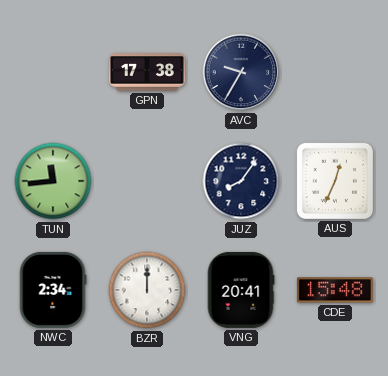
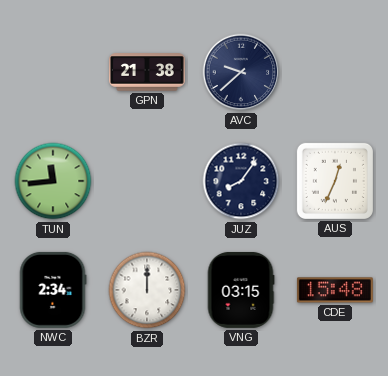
GPN: 17:38 -> 21:38
AVC: 9:35 -> 9:38
VNG: 20:41 -> 03:15
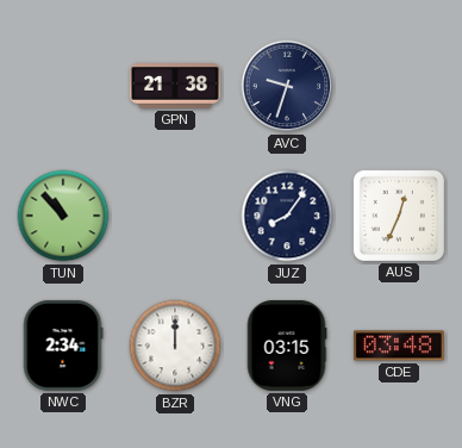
AVC: 9:38 -> 9:33
TUN: 11:44 -> 10:53
CDE: 15:48 -> 03:48
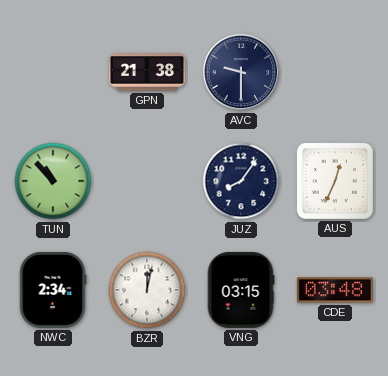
AVC: 9:33 -> 9:30
BZR: 12:00 -> 12:02
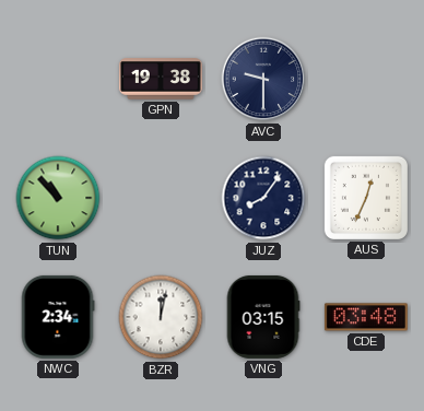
GPN: 21:38 -> 19:38
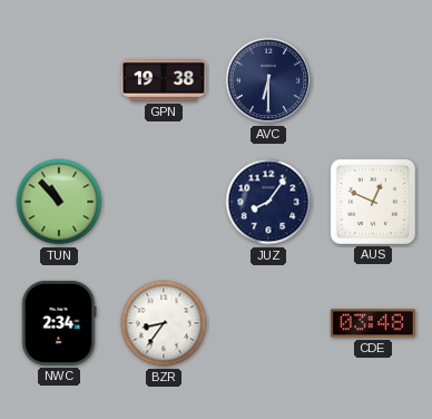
AVC: 9:30 -> 6:30
AUS: 12:34 -> 12:49
BZR: 12:02 -> 8:36
VNG: 03:15 -> none
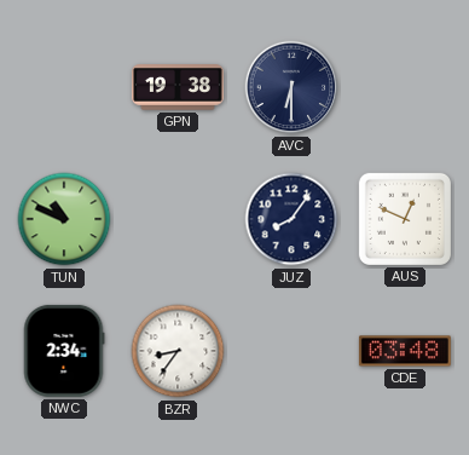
TUN: 10:53 -> 10:49
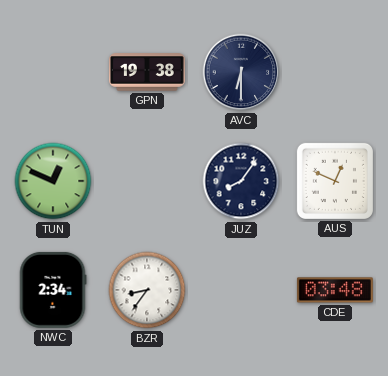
TUN: 10:49 -> 12:49
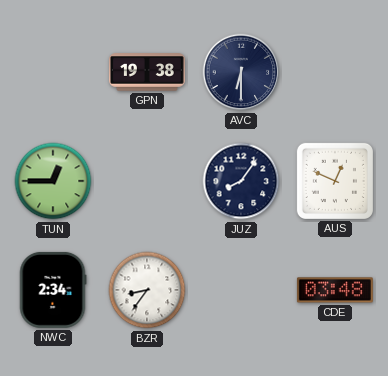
TUN: 12:49 -> 12:45
